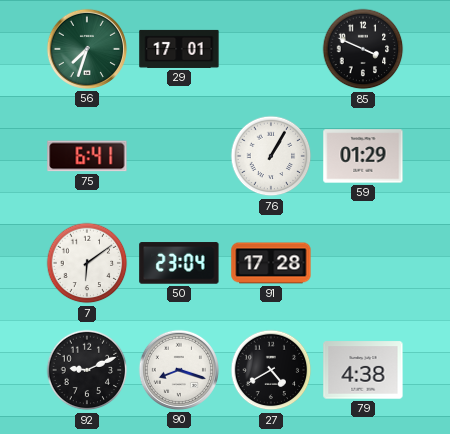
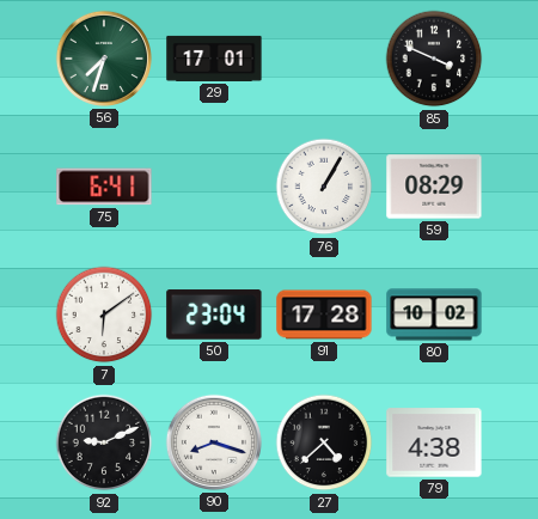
59: 01:29 -> 08:29
80: none -> 10:02
27: 4:40 -> 4:38
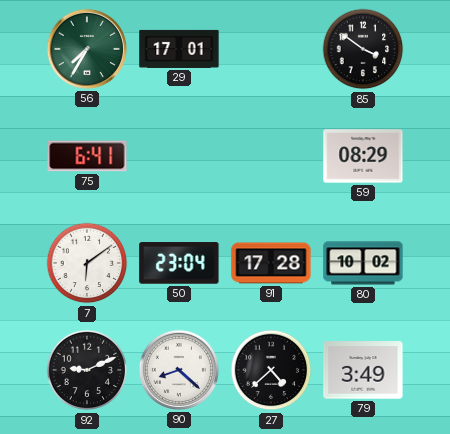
56: 7:33 -> 7:35
85: 3:49 -> 3:51
76: 1:05 -> none
90: 8:18 -> 8:22
79: 4:38 -> 3:49
